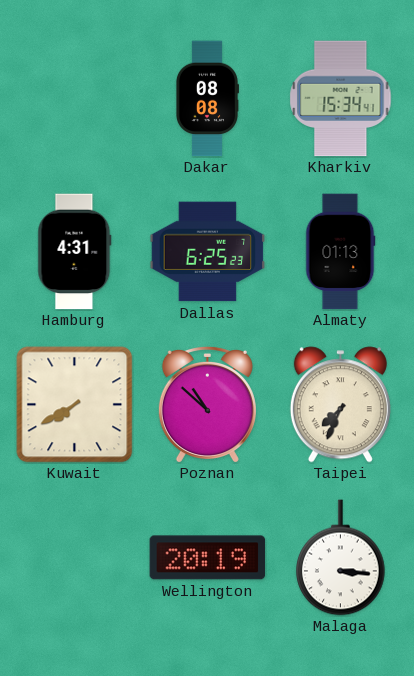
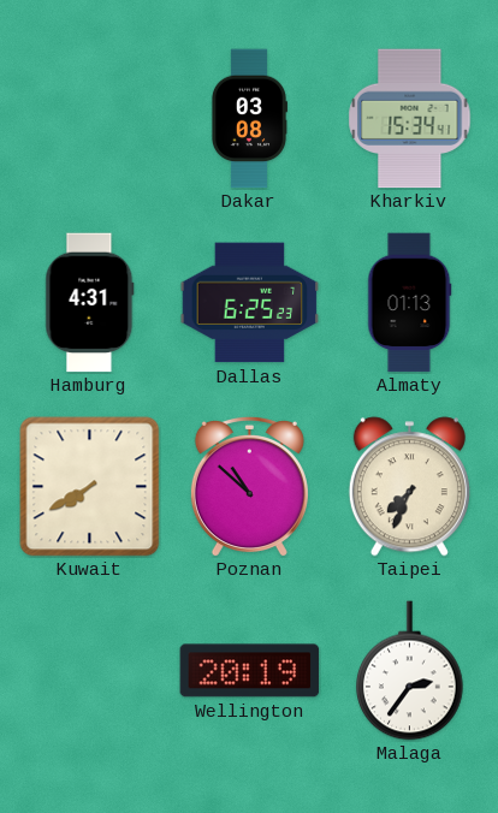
Dakar: 08:08 -> 03:08
Malaga: 3:16 -> 2:36
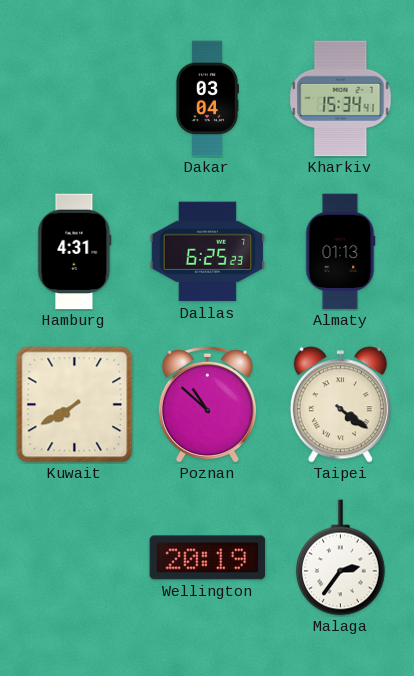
Dakar: 03:08 -> 03:04
Taipei: 7:34 -> 4:21
